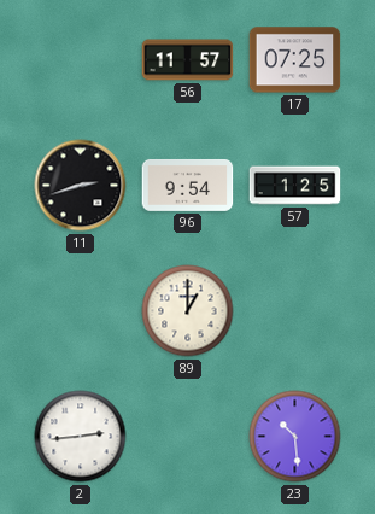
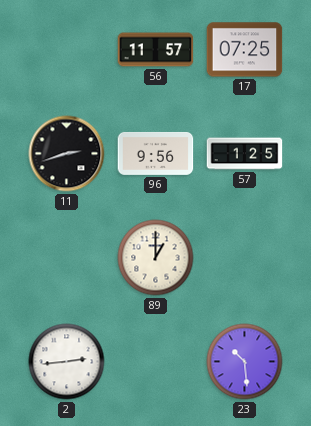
96: 9:54 -> 9:56
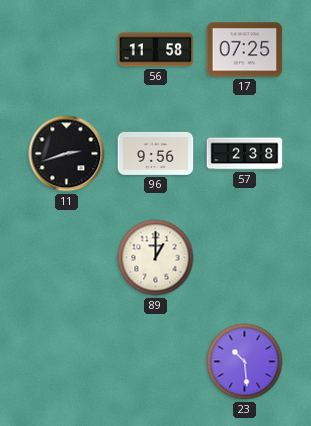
56: 11:57 -> 11:58
57: 1:25 -> 2:38
2: 2:44 -> none
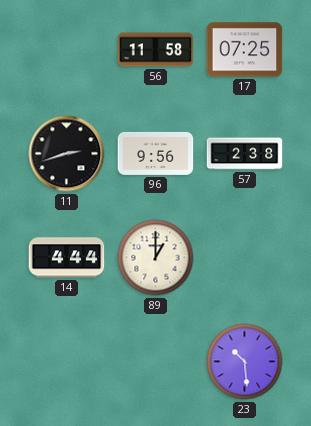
14: none -> 4:44
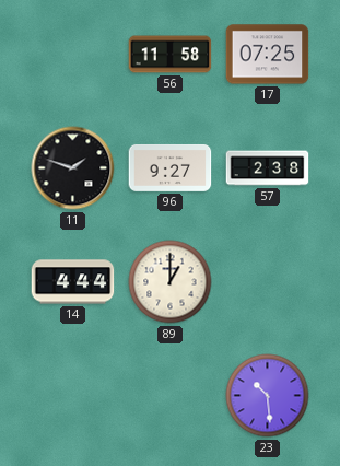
11: 2:42 -> 1:48
96: 9:56 -> 9:27
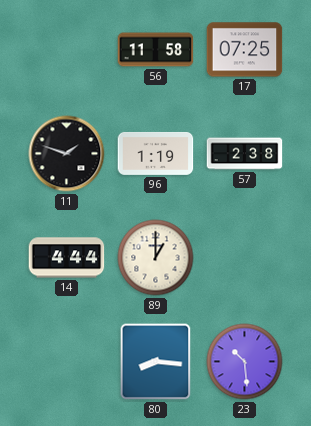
96: 9:27 -> 1:19
80: none -> 8:16
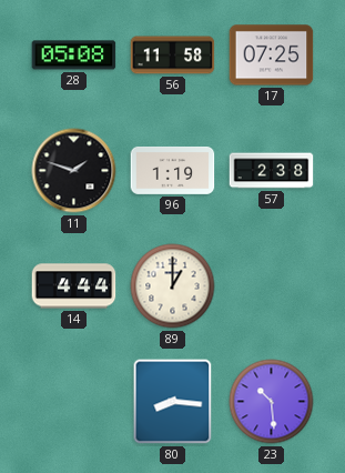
28: none -> 05:08
